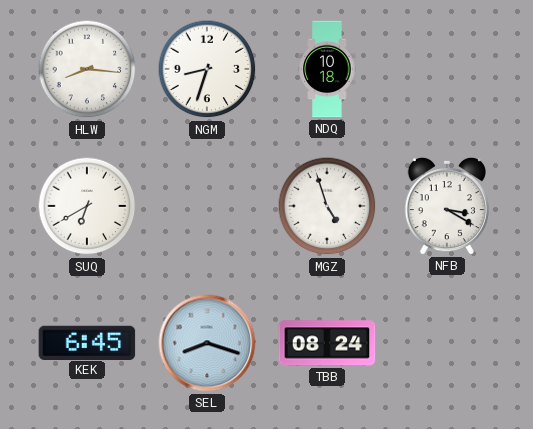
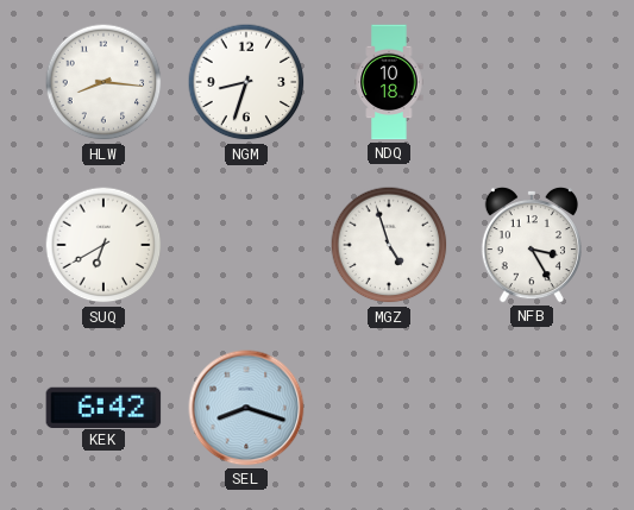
NFB: 3:20 -> 3:25
KEK: 6:45 -> 6:42
TBB: 08:24 -> none
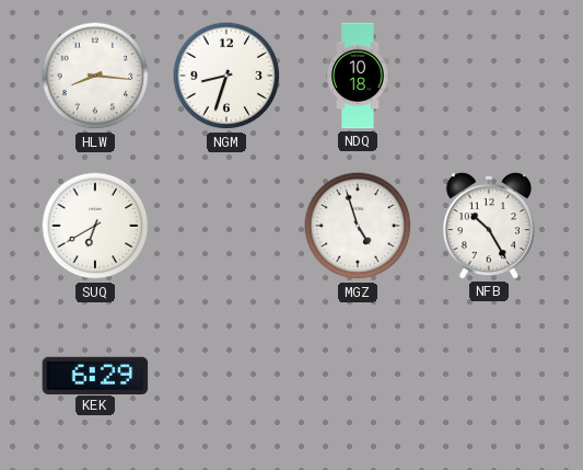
NFB: 3:25 -> 10:25
KEK: 6:42 -> 6:29
SEL: 8:18 -> none
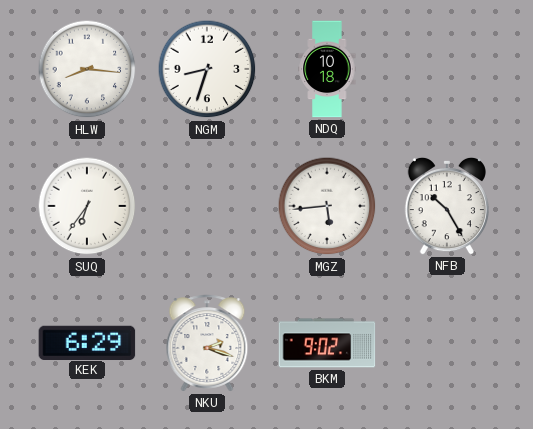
SUQ: 6:40 -> 6:36
MGZ: 4:57 -> 5:44
NKU: none -> 2:18
BKM: none -> 9:02
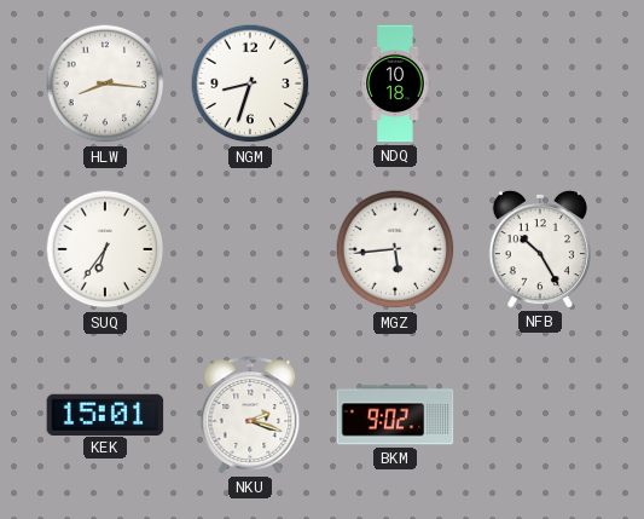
KEK: 6:29 -> 15:01
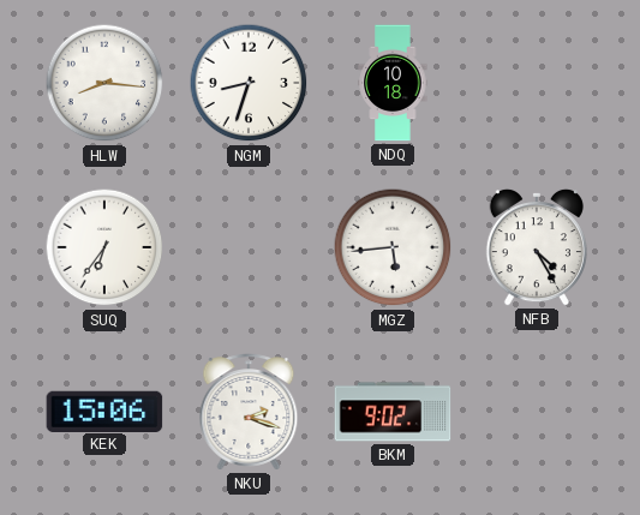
NFB: 10:25 -> 4:25
KEK: 15:01 -> 15:06
